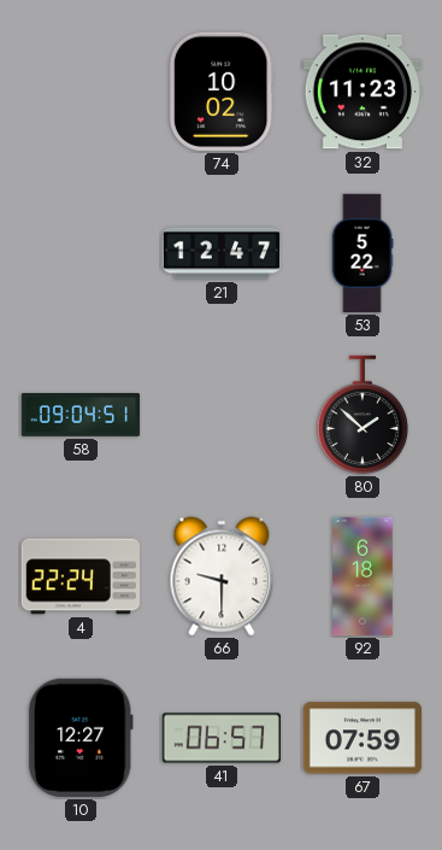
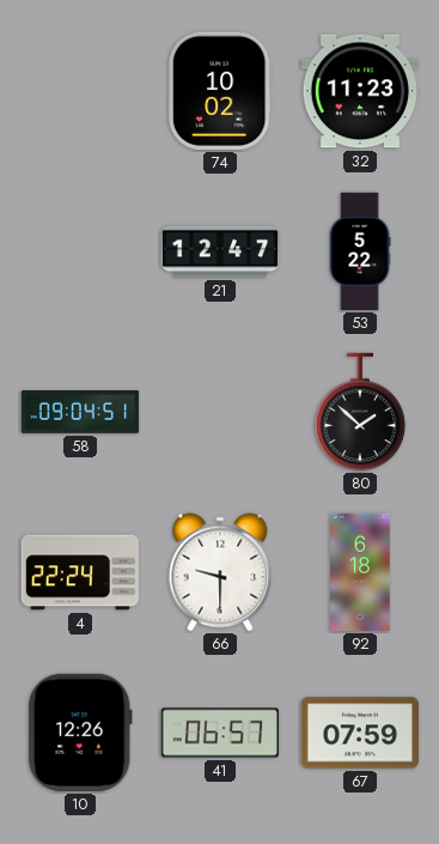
10: 12:27 -> 12:26
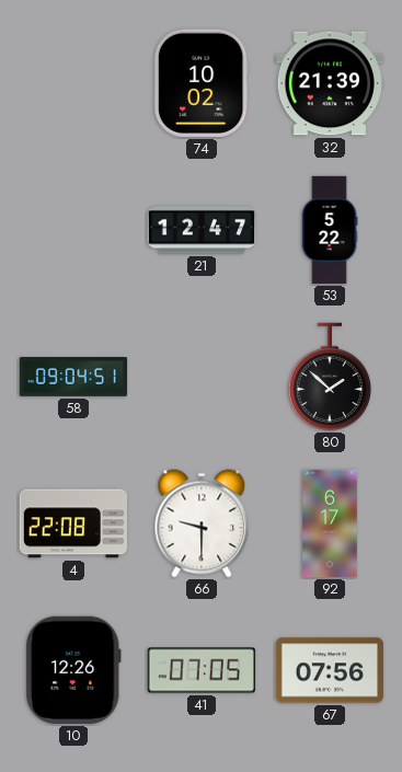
32: 11:23 -> 21:39
4: 22:24 -> 22:08
92: 6:18 -> 6:17
41: 06:57 -> 07:05
67: 07:59 -> 07:56
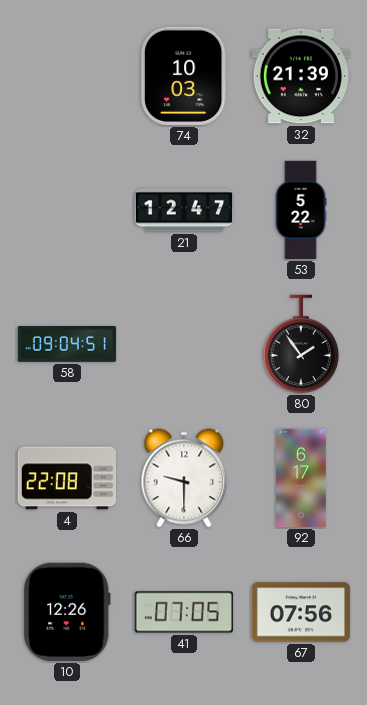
74: 10:02 -> 10:03
80: 1:52 -> 1:54
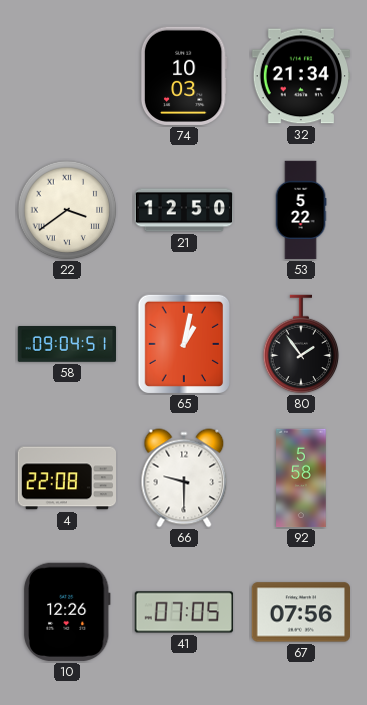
32: 21:39 -> 21:34
22: none -> 3:39
21: 12:47 -> 12:50
65: none -> 1:02
92: 6:17 -> 5:58
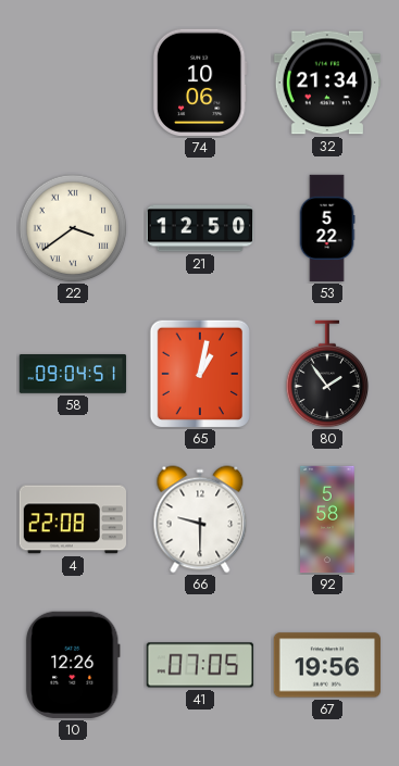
74: 10:03 -> 10:06
67: 07:56 -> 19:56
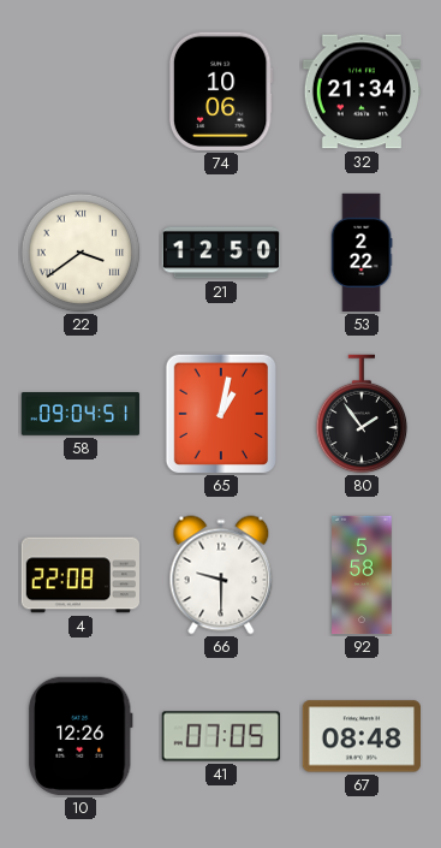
53: 5:22 -> 2:22
67: 19:56 -> 08:48
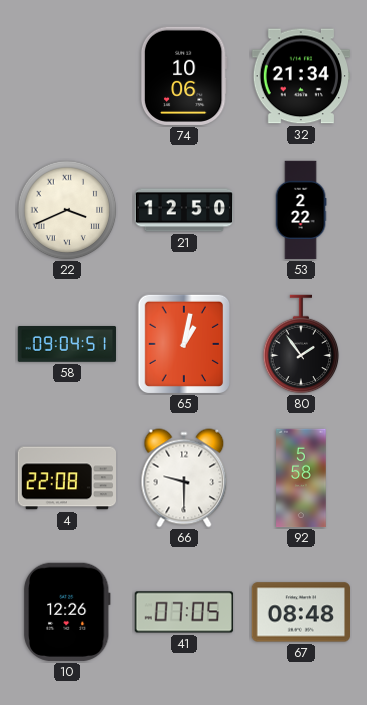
22: 3:39 -> 3:41
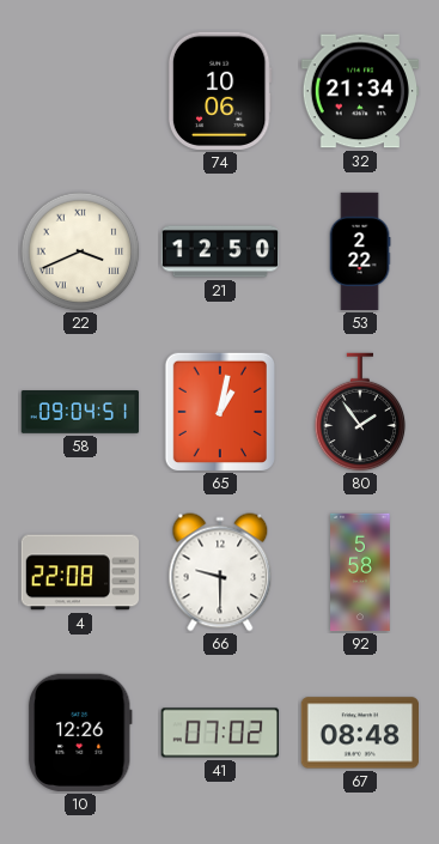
41: 07:05 -> 07:02
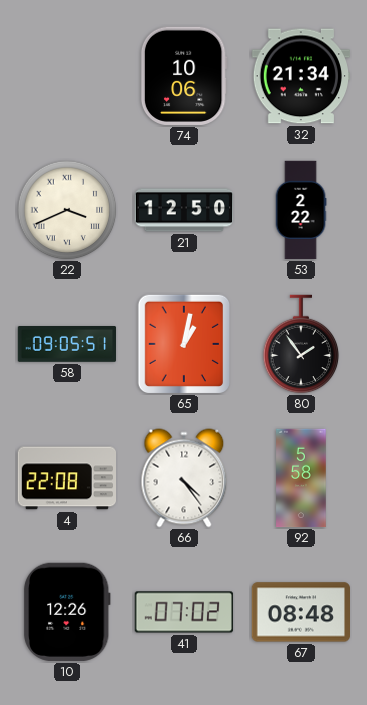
58: 09:04 -> 09:05
66: 9:30 -> 4:24
